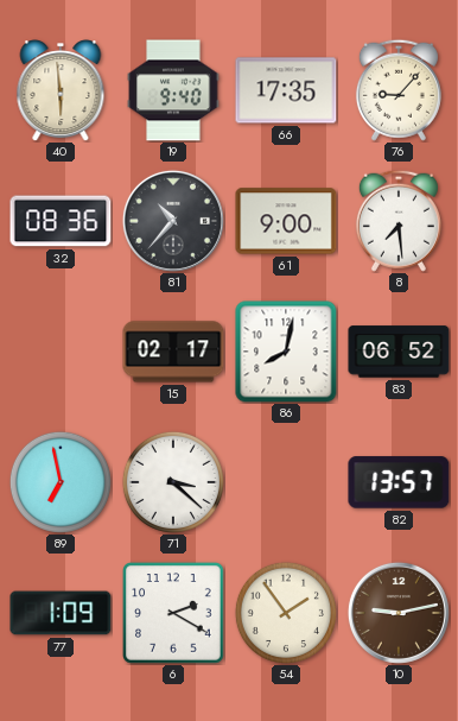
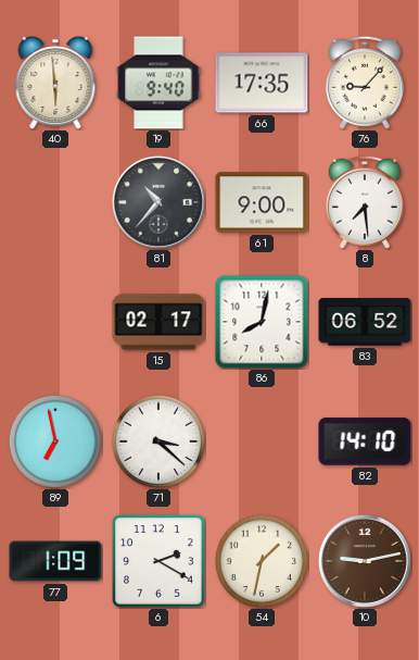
32: 08:36 -> none
82: 13:57 -> 14:10
54: 1:54 -> 1:32
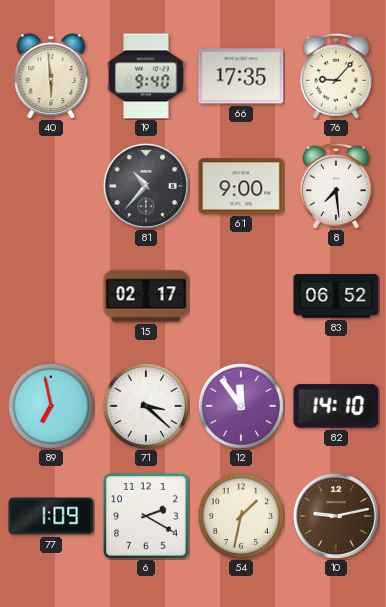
86: 8:02 -> none
12: none -> 11:54
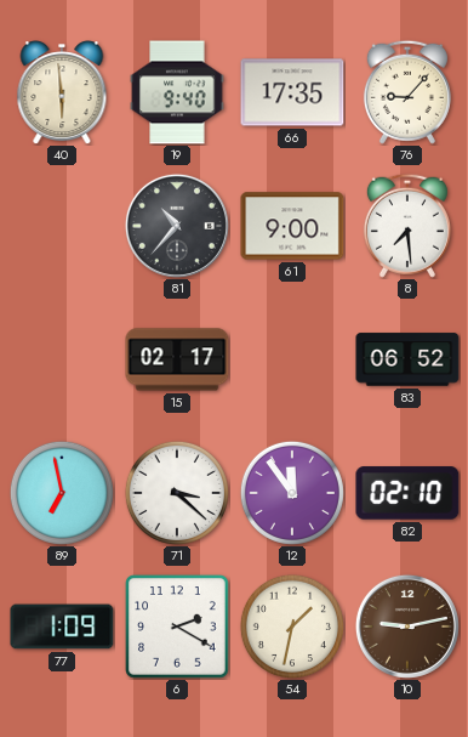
82: 14:10 -> 02:10
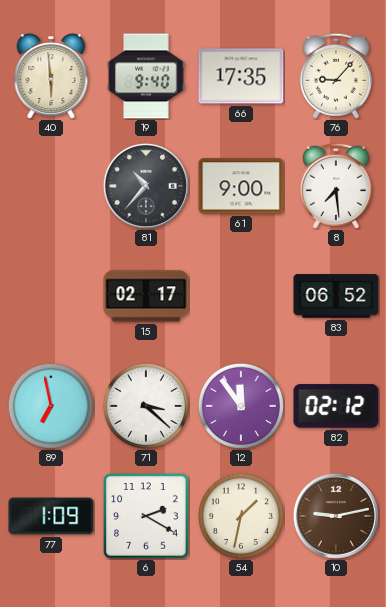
82: 02:10 -> 02:12
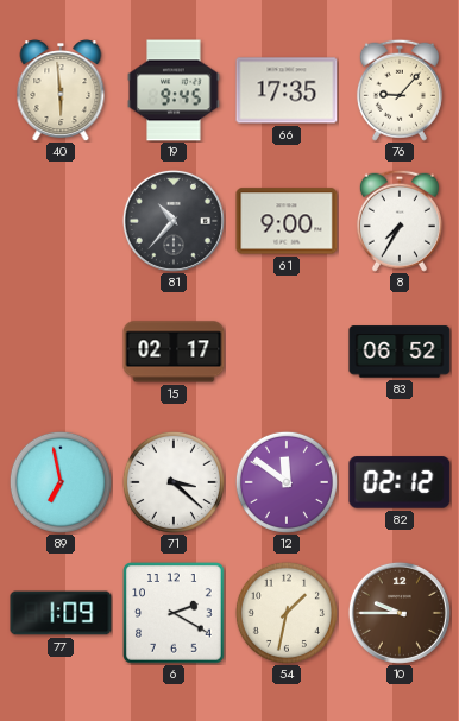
19: 9:40 -> 9:45
8: 7:29 -> 7:35
12: 11:54 -> 11:51
10: 9:13 -> 9:45
